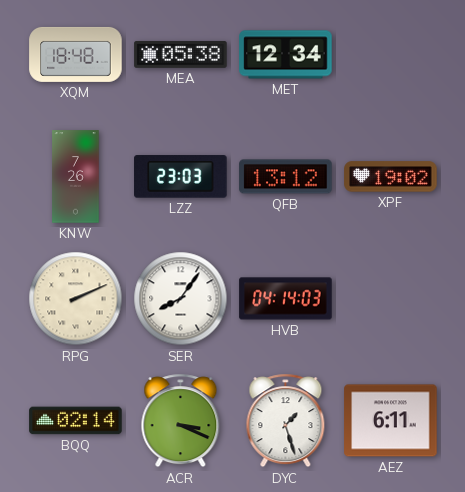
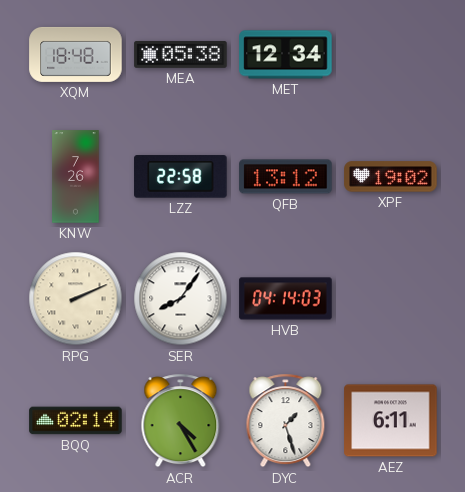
LZZ: 23:03 -> 22:58
ACR: 3:19 -> 4:25
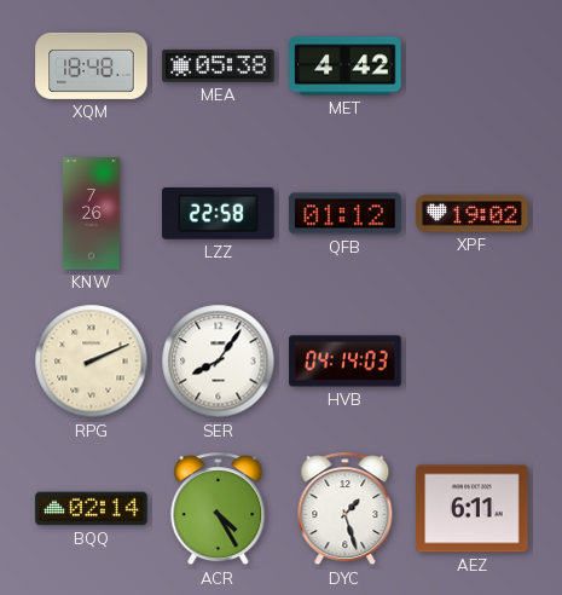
MET: 12:34 -> 4:42
QFB: 13:12 -> 01:12
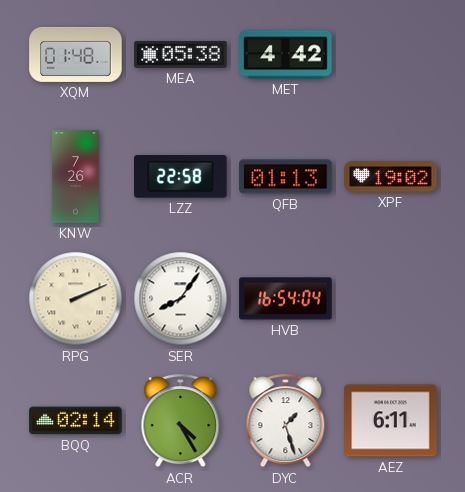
XQM: 18:48 -> 01:48
QFB: 01:12 -> 01:13
HVB: 04:14 -> 16:54
